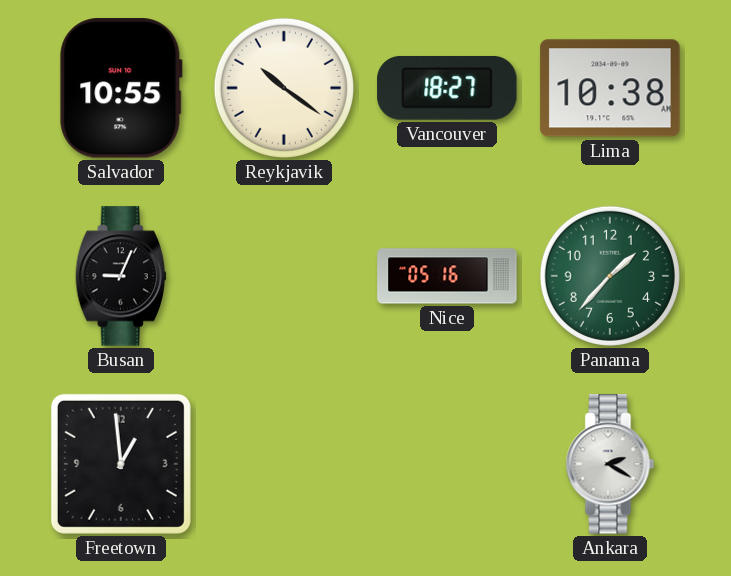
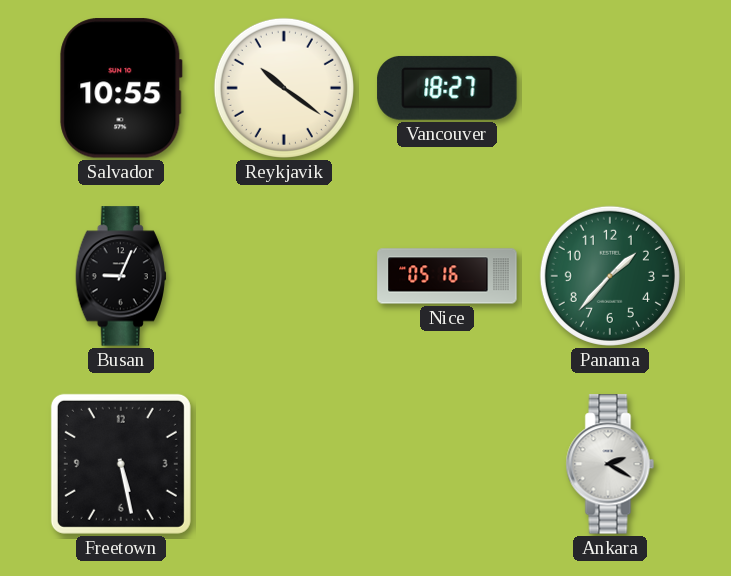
Lima: 10:38 -> none
Freetown: 12:59 -> 5:28
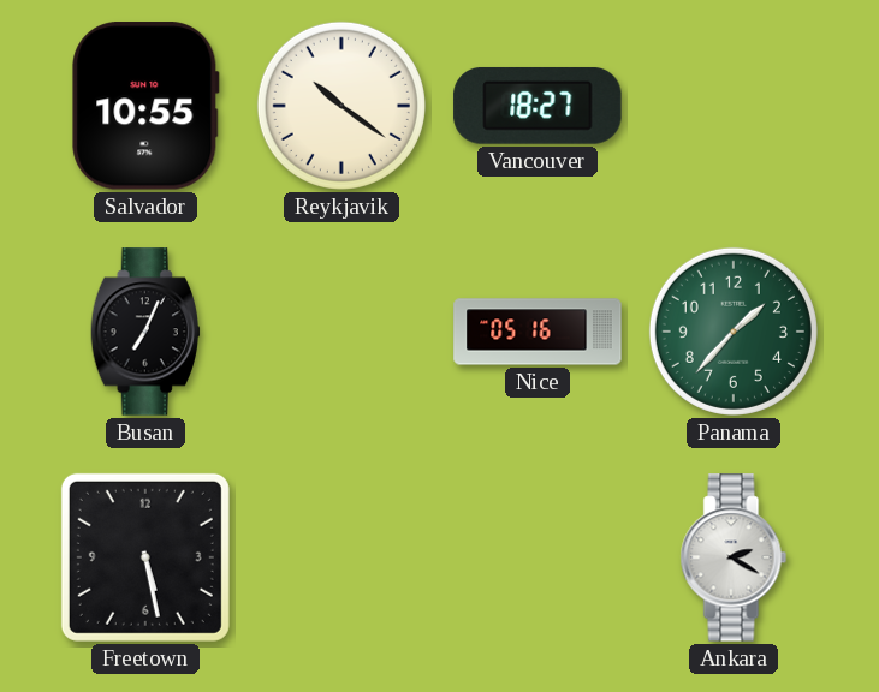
Busan: 9:04 -> 7:04
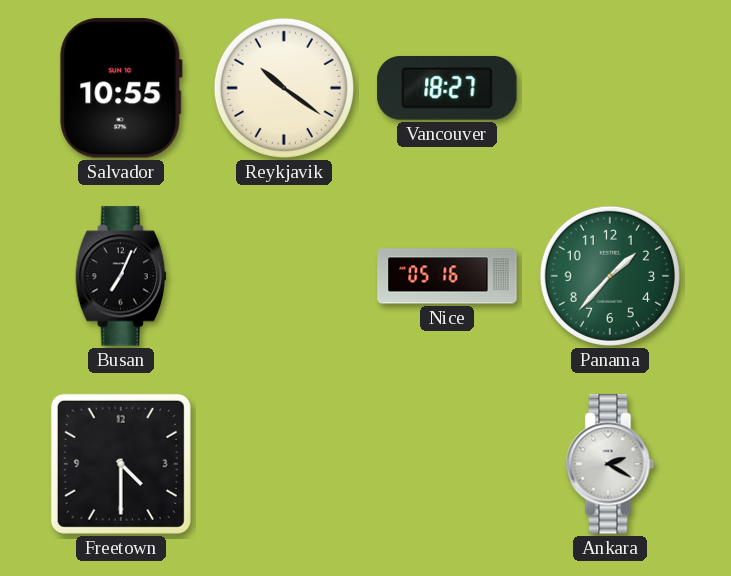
Freetown: 5:28 -> 4:30
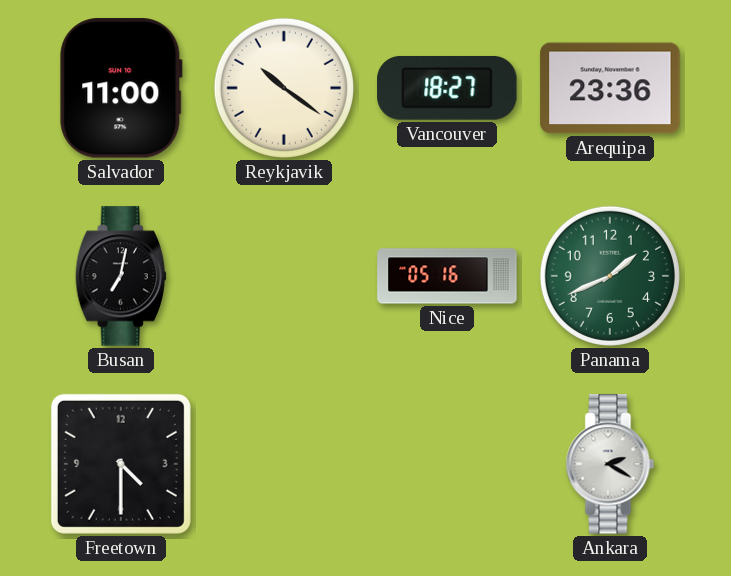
Salvador: 10:55 -> 11:00
Arequipa: none -> 23:36
Busan: 7:04 -> 7:02
Panama: 1:37 -> 1:41
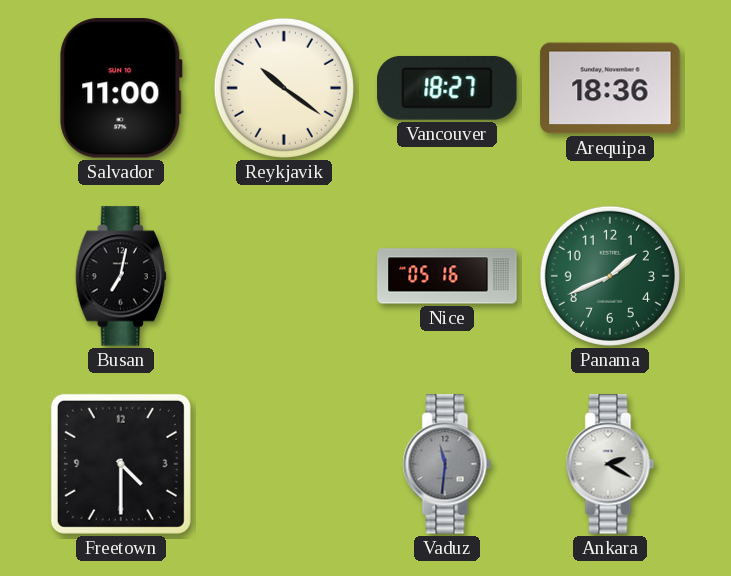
Arequipa: 23:36 -> 18:36
Vaduz: none -> 11:31
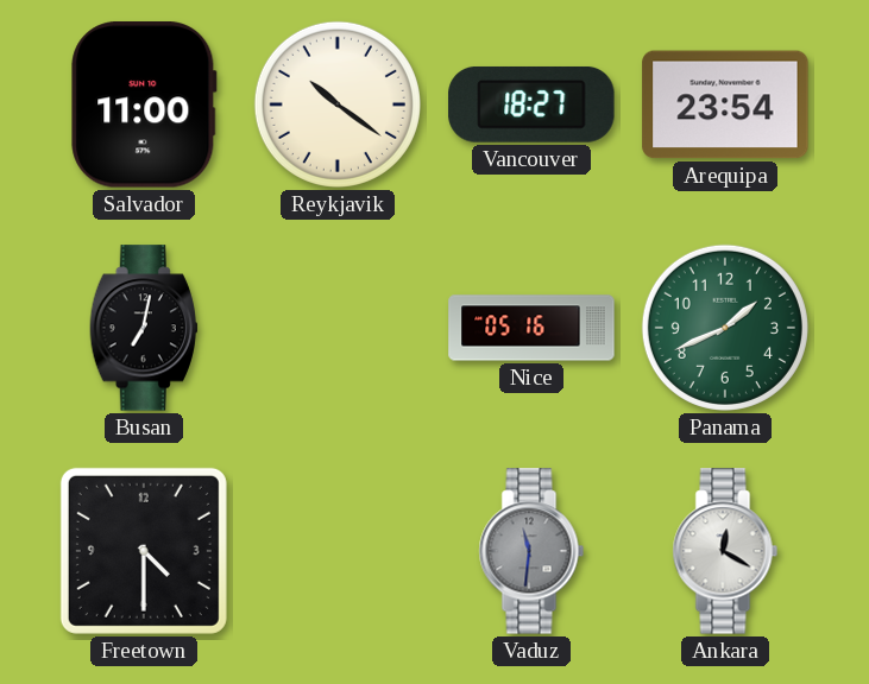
Arequipa: 18:36 -> 23:54
Ankara: 2:20 -> 12:20
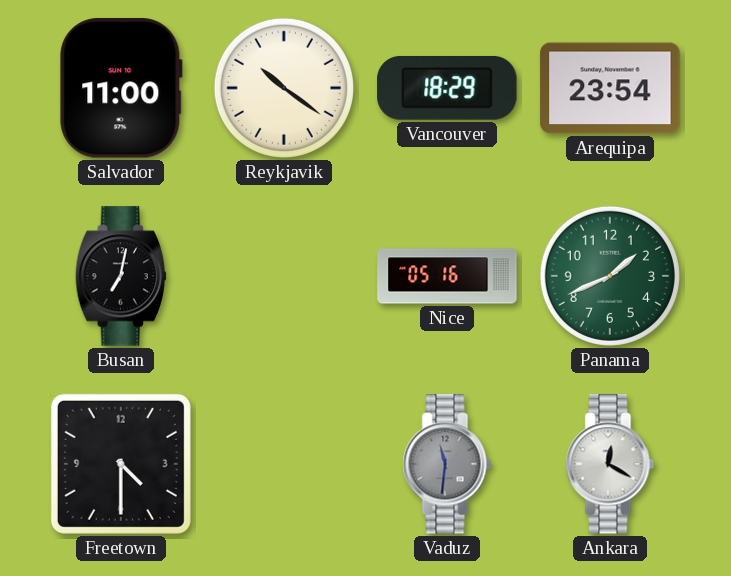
Vancouver: 18:27 -> 18:29
